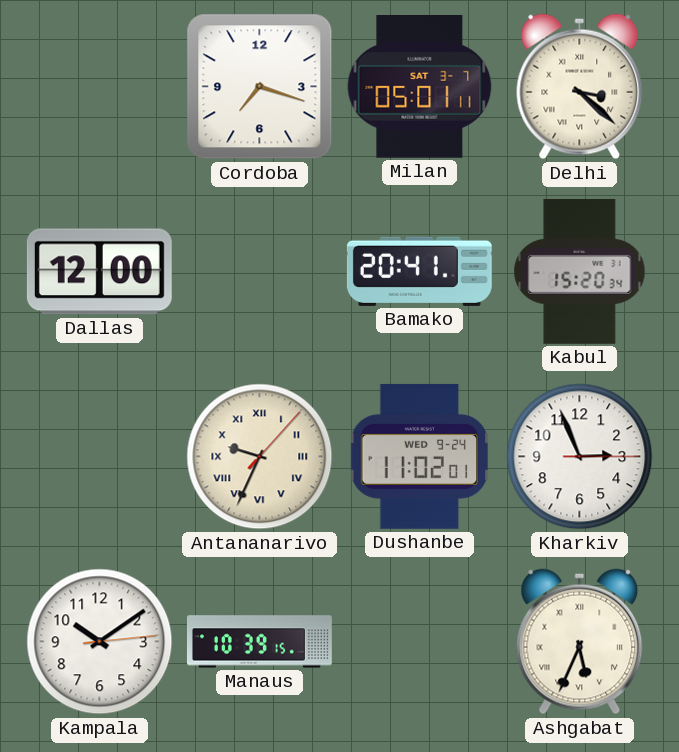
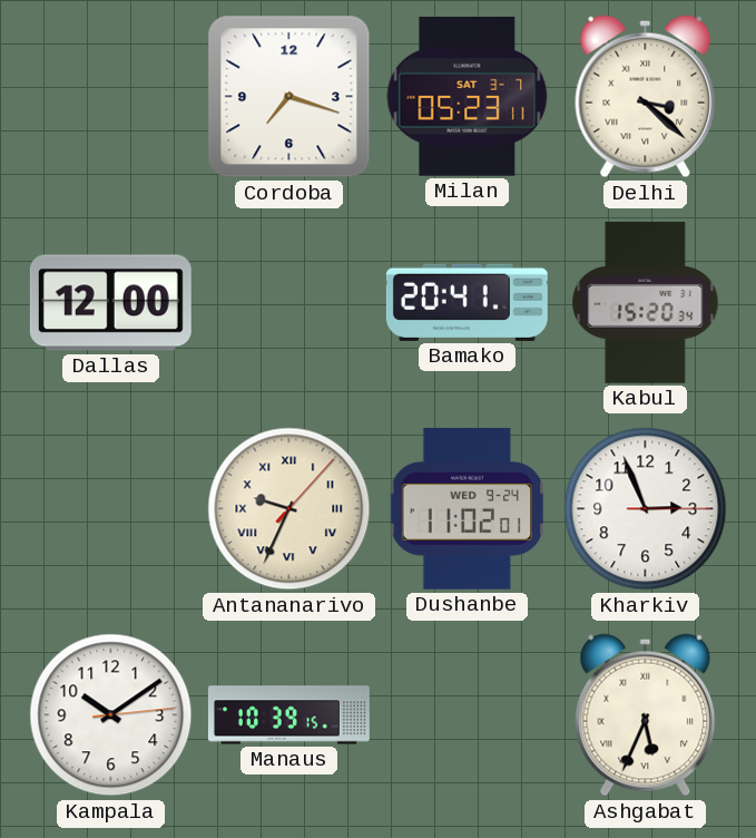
Milan: 05:01 -> 05:23
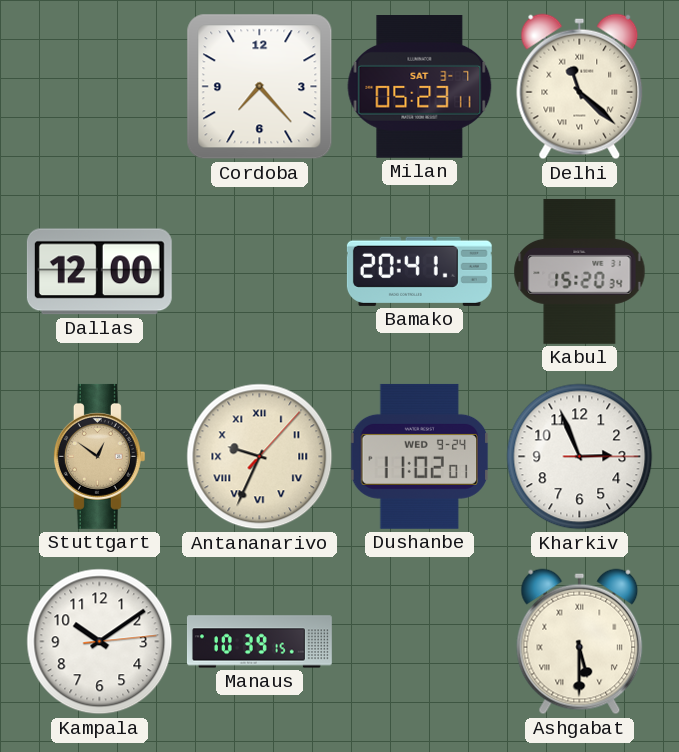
Cordoba: 7:18 -> 7:23
Delhi: 3:22 -> 11:22
Stuttgart: none -> 12:51
Ashgabat: 5:34 -> 5:30
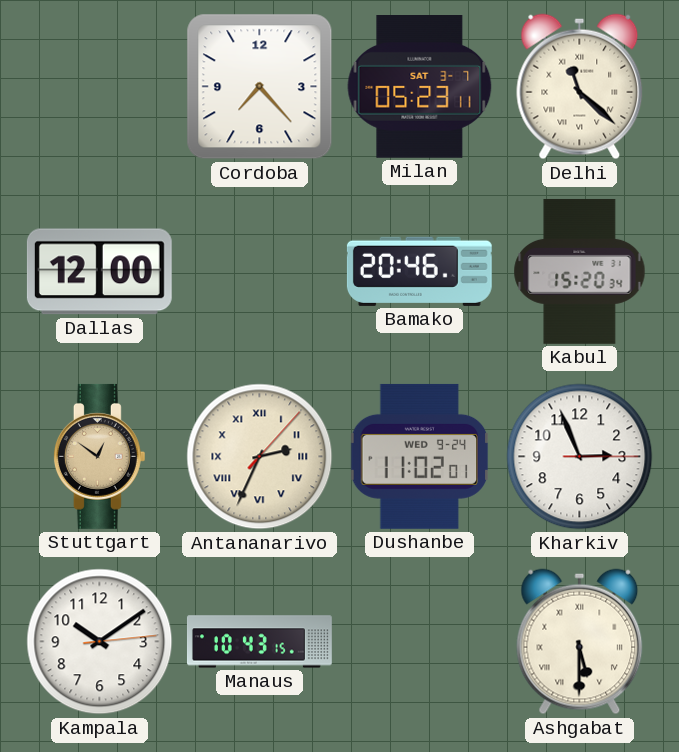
Bamako: 20:41 -> 20:46
Antananarivo: 9:34 -> 2:34
Manaus: 10:39 -> 10:43
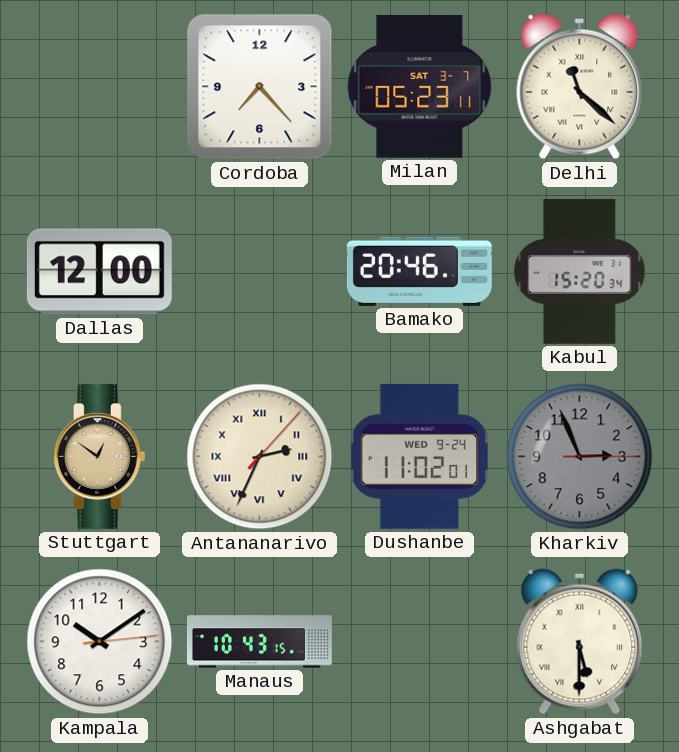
Kharkiv dial: white -> grey
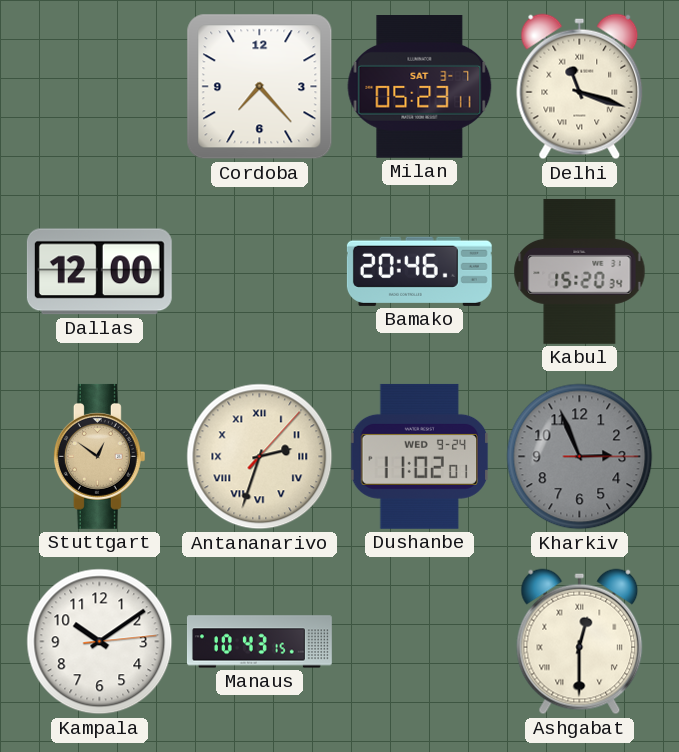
Delhi: 11:22 -> 11:18
Antananarivo: 2:34 -> 2:33
Ashgabat: 5:30 -> 12:30
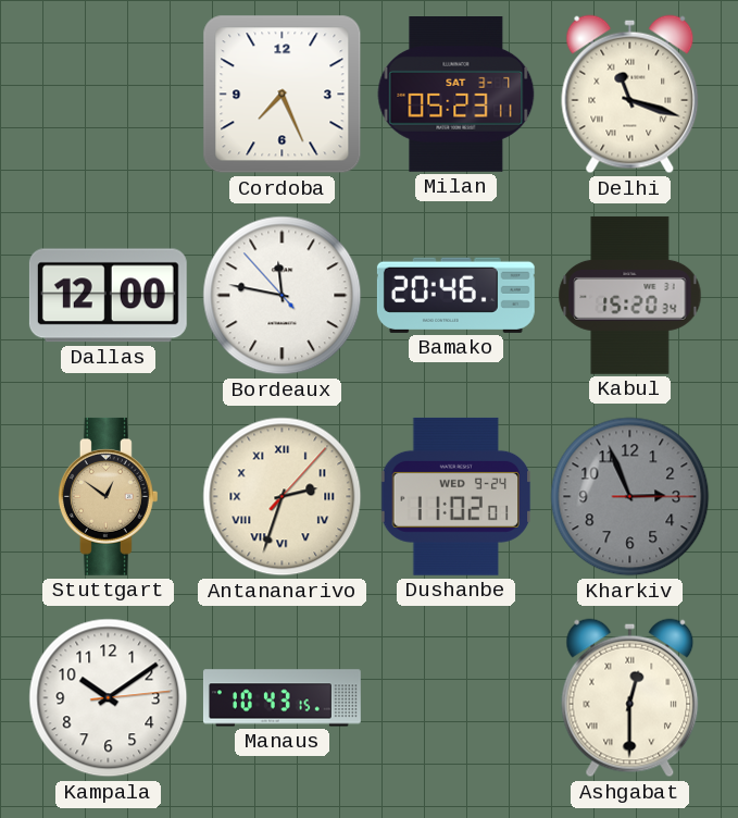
Cordoba: 7:23 -> 7:26
Bordeaux: none -> 11:46
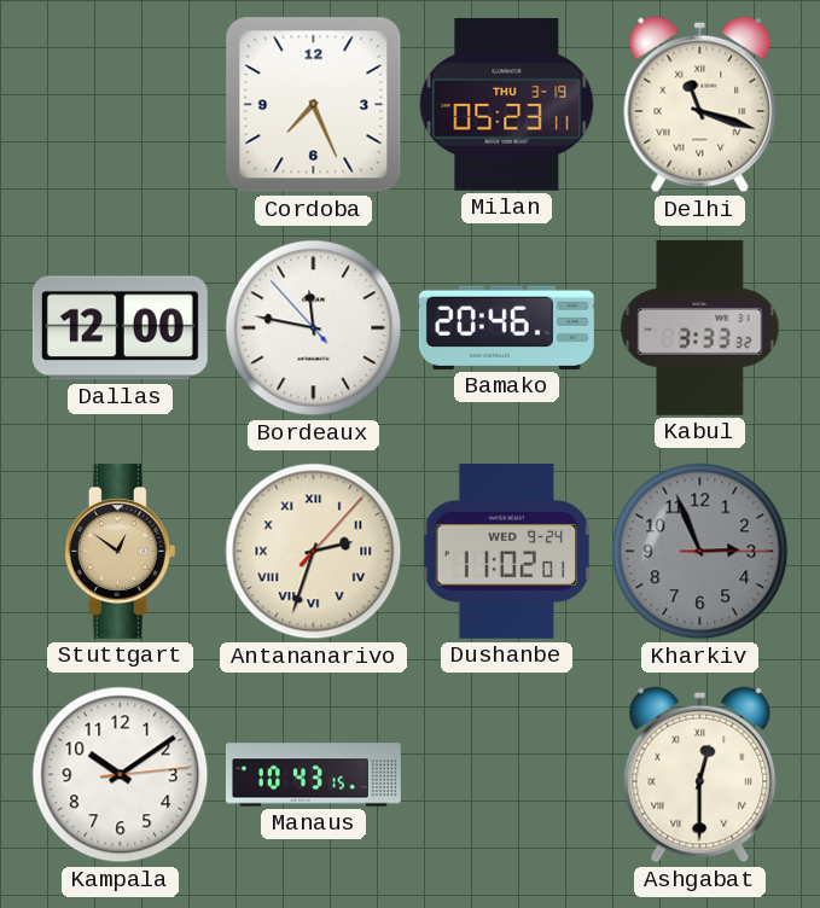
Milan date: SAT 3-7 -> THU 3-19
Kabul: 15:20 -> 3:33
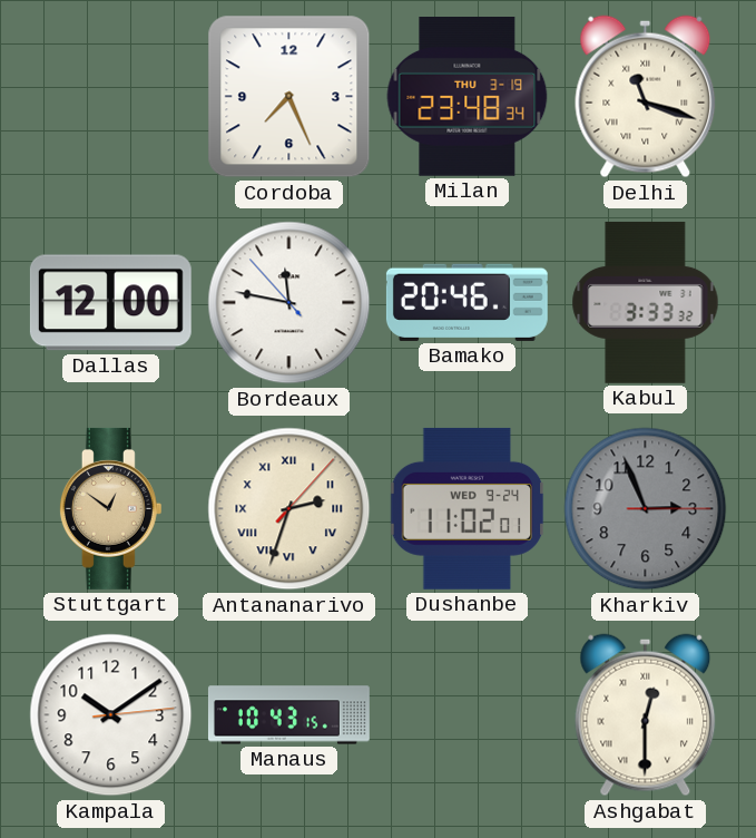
Milan: 05:23 -> 23:48
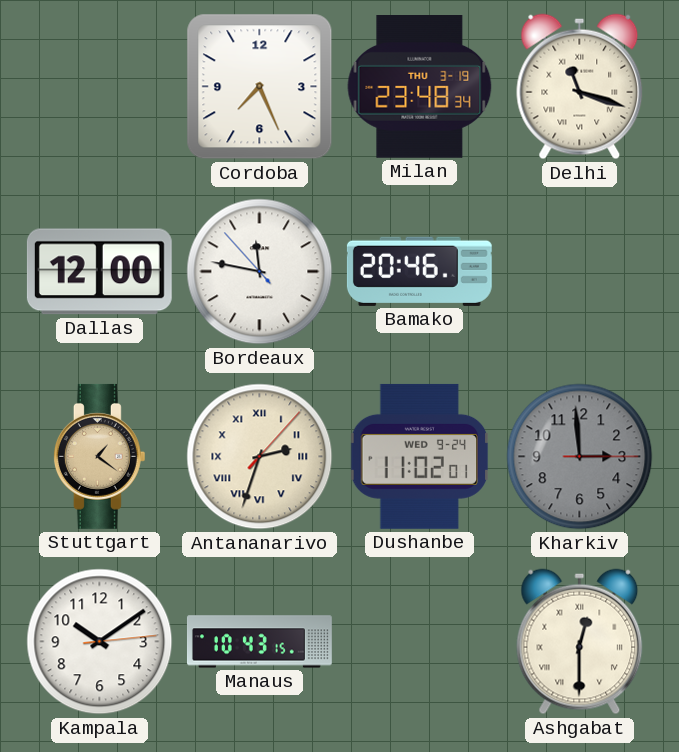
Kabul: 3:33 -> none
Stuttgart: 12:51 -> 1:21
Kharkiv: 2:56 -> 2:59
